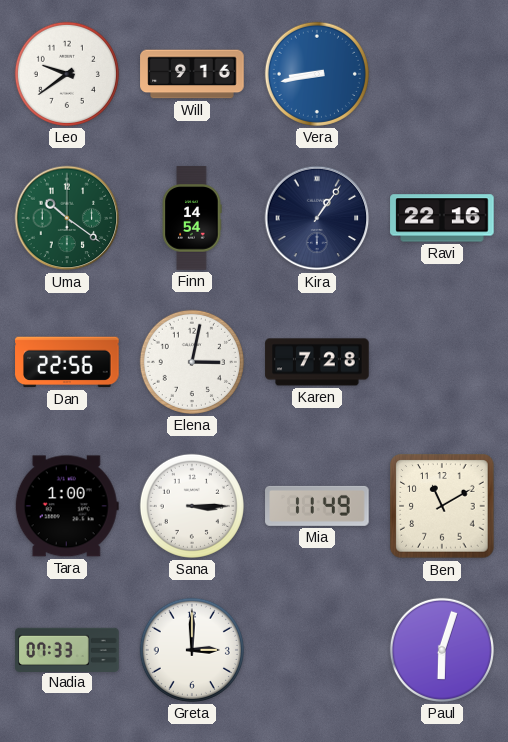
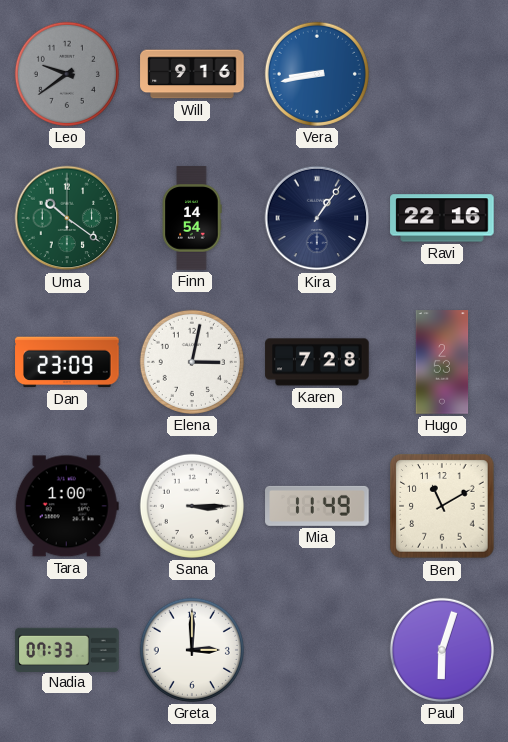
Leo dial: white -> grey
Dan: 22:56 -> 23:09
Hugo: none -> 2:53
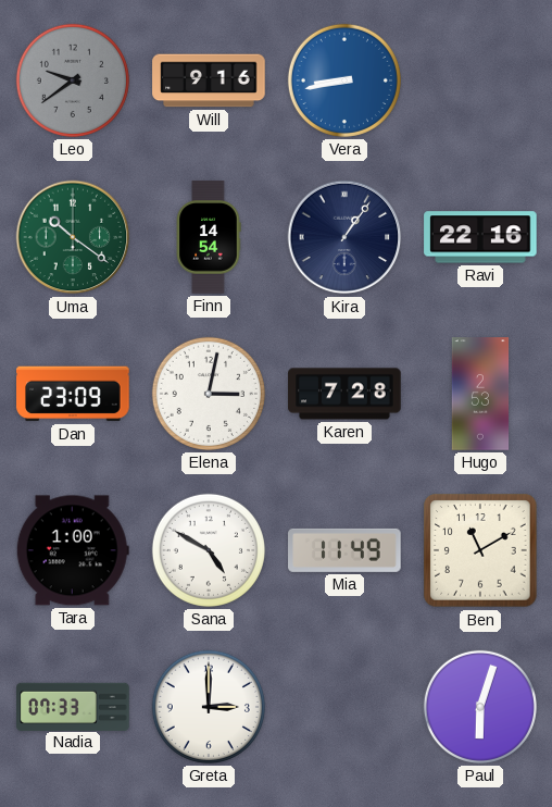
Sana: 3:15 -> 4:50
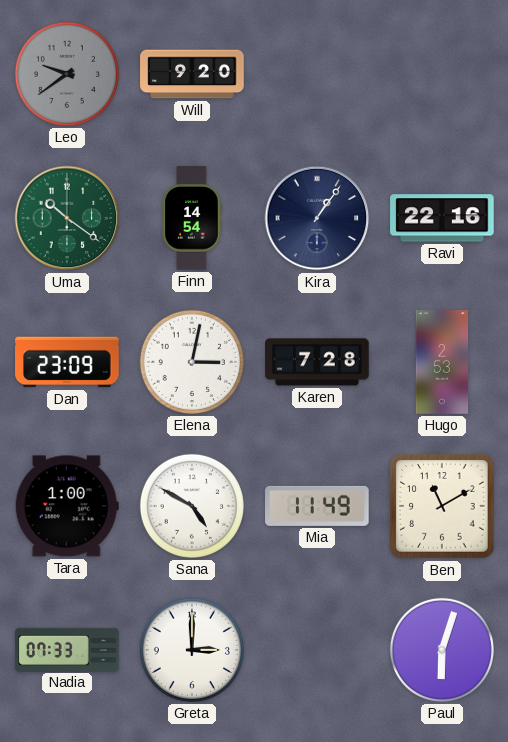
Will: 9:16 -> 9:20
Vera: 8:43 -> none
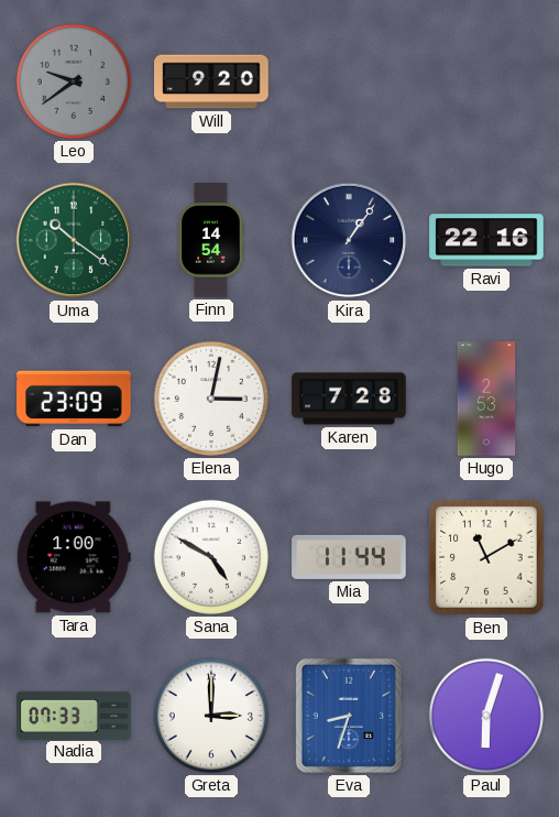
Mia: 11:49 -> 11:44
Eva: none -> 8:33
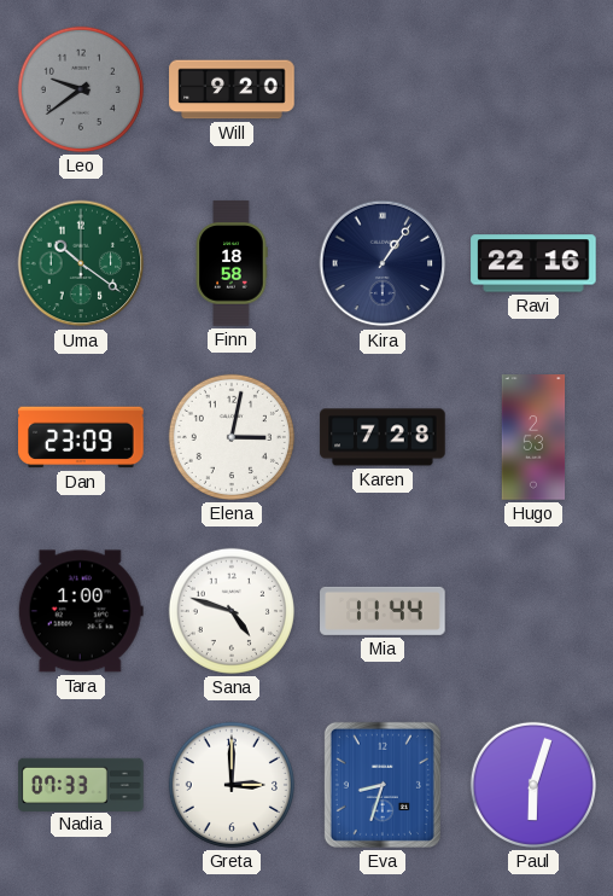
Finn: 14:54 -> 18:58
Sana: 4:50 -> 4:48
Ben: 11:10 -> none
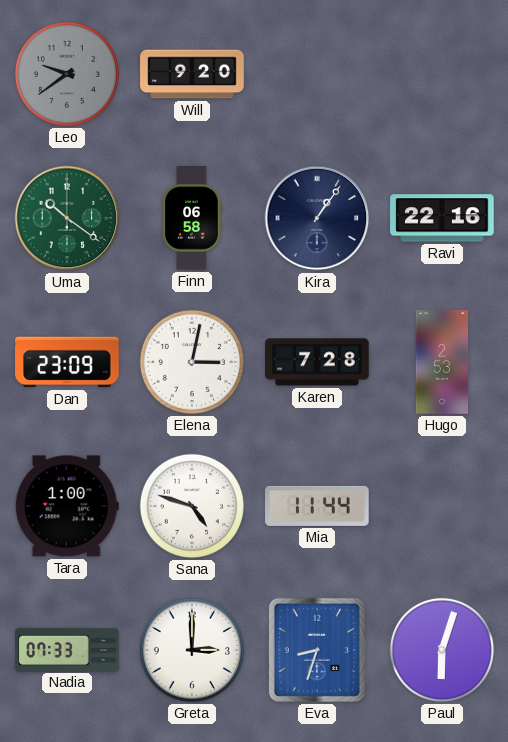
Finn: 18:58 -> 06:58
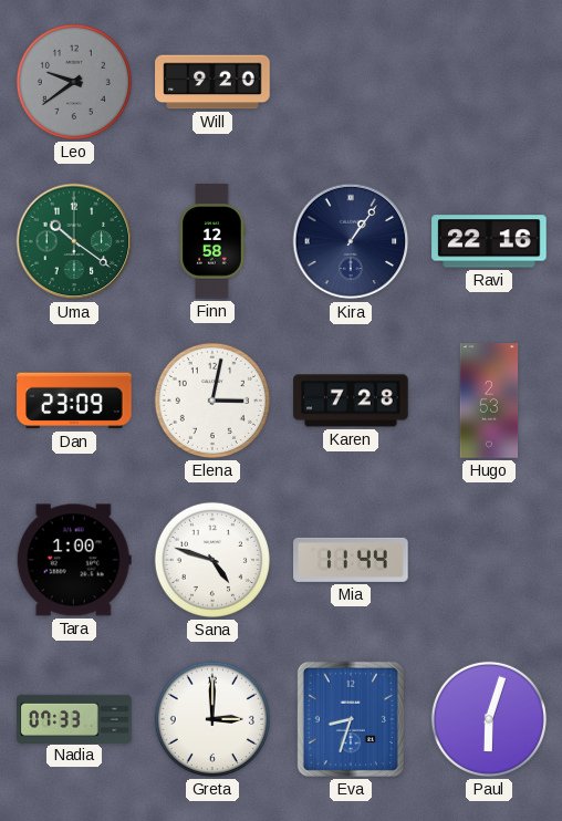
Finn: 06:58 -> 12:58
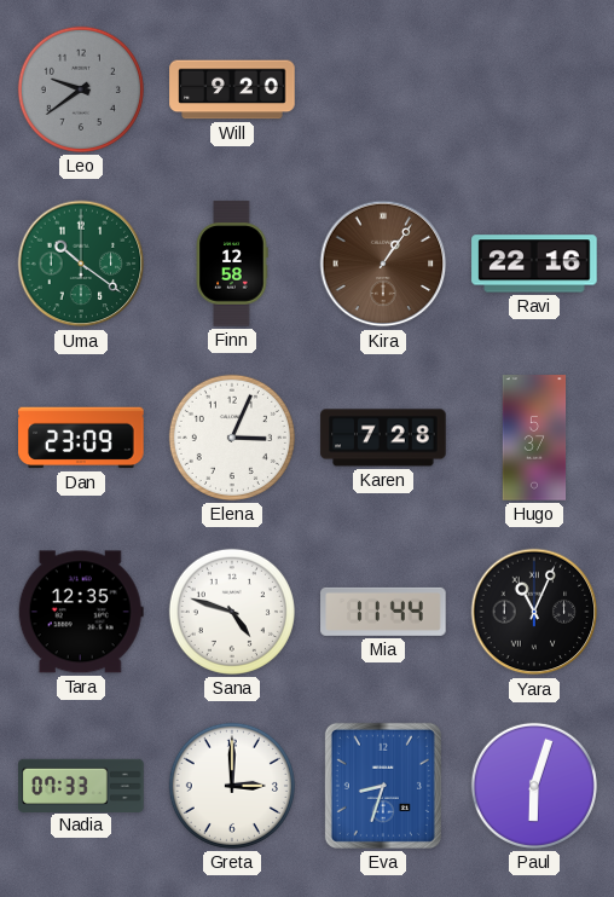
Kira dial: navy -> brown
Elena: 3:02 -> 3:04
Hugo: 2:53 -> 5:37
Tara: 1:00 -> 12:35
Yara: none -> 11:04
